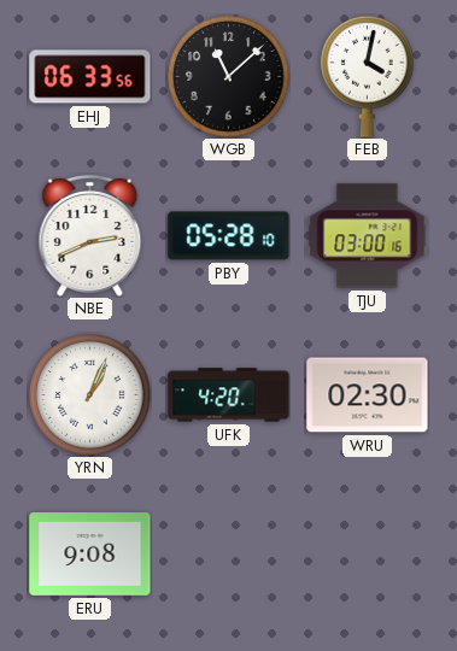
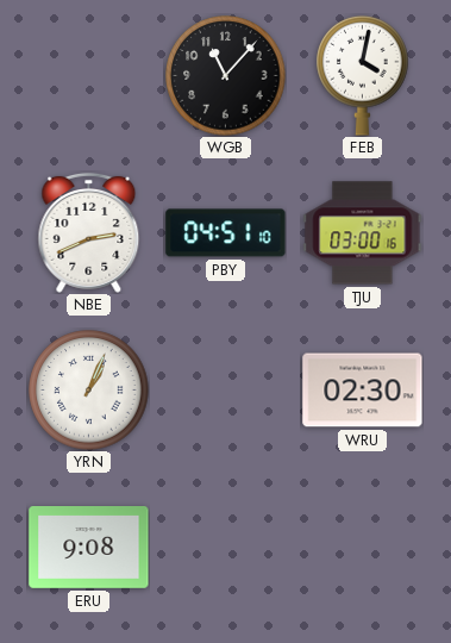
EHJ: 06:33 -> none
WGB: 11:08 -> 11:07
PBY: 05:28 -> 04:51
UFK: 4:20 -> none
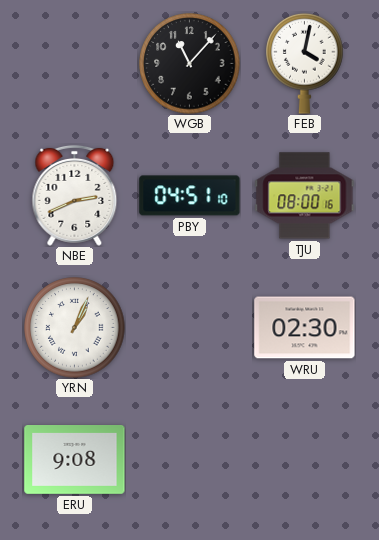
TJU: 03:00 -> 08:00
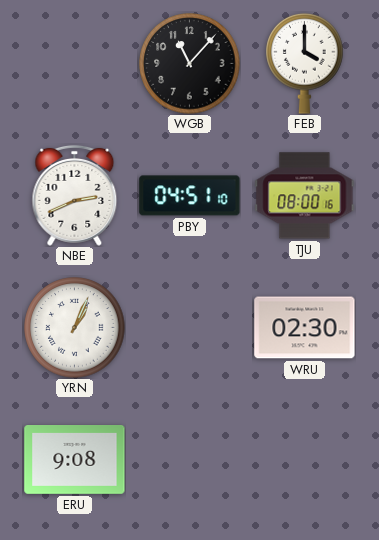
FEB: 4:02 -> 4:00
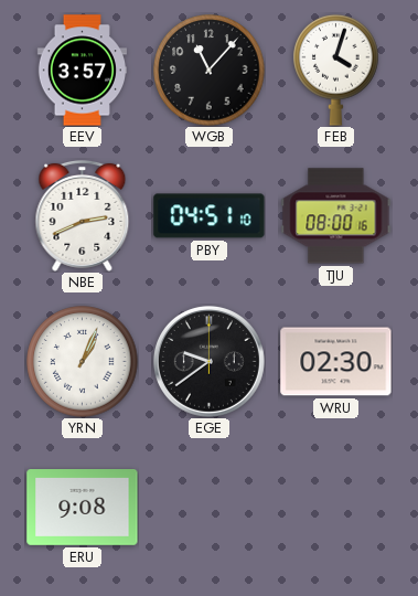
EEV: none -> 3:57
FEB: 4:00 -> 4:03
EGE: none -> 9:39
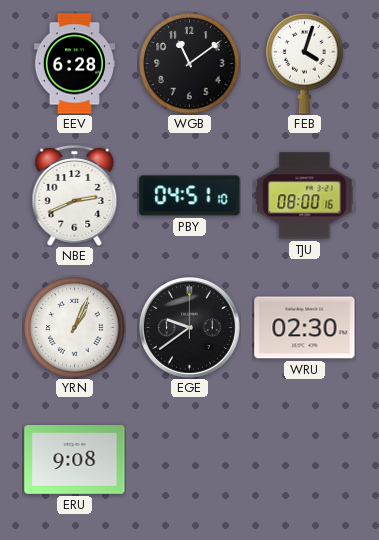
EEV: 3:57 -> 6:28
WGB: 11:07 -> 11:09
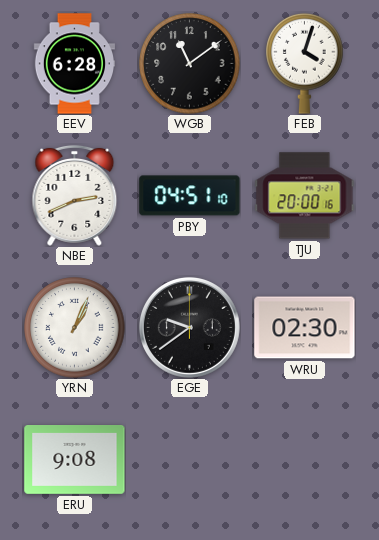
TJU: 08:00 -> 20:00
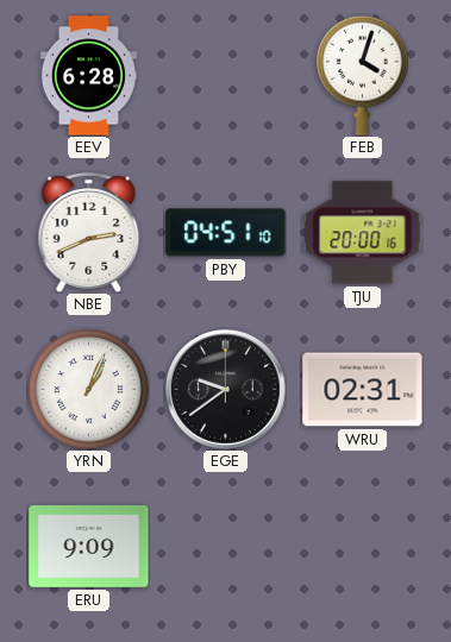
WGB: 11:09 -> none
WRU: 02:30 -> 02:31
ERU: 9:08 -> 9:09
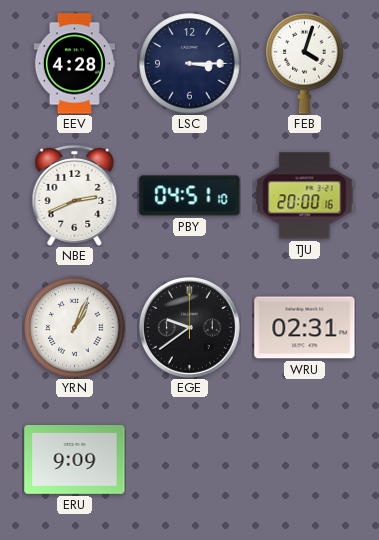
EEV: 6:28 -> 4:28
LSC: none -> 3:15
